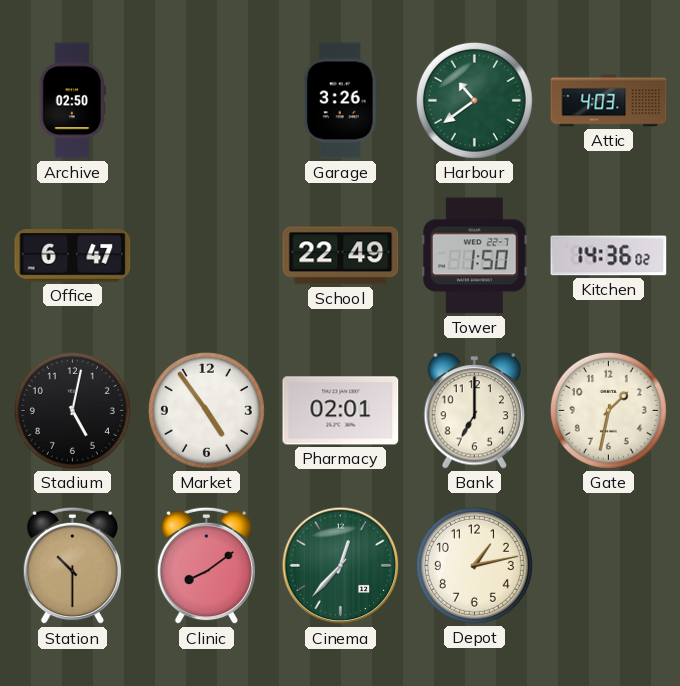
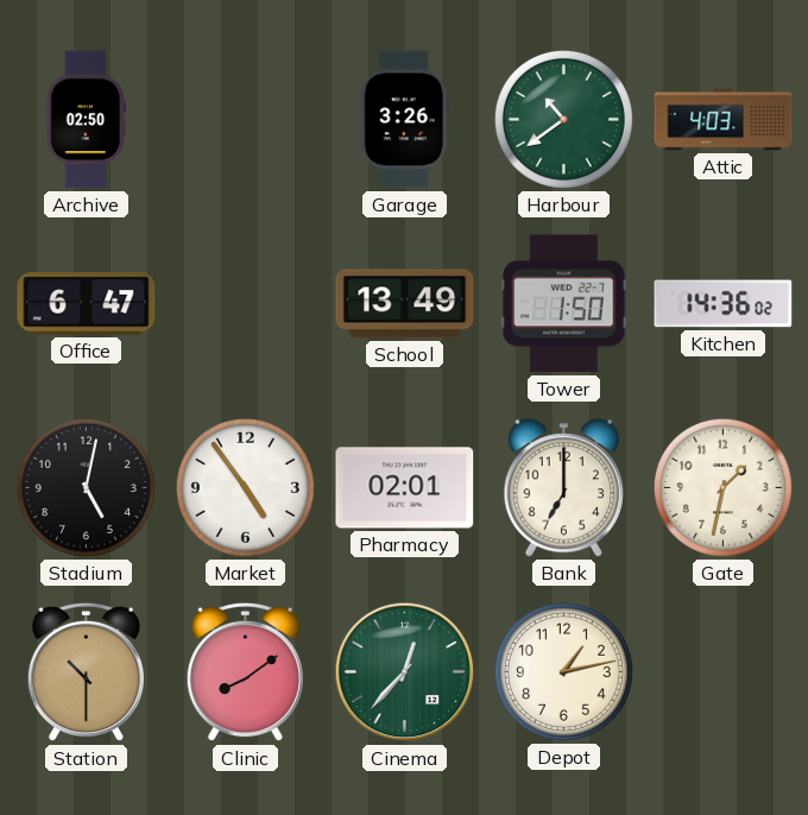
School: 22:49 -> 13:49
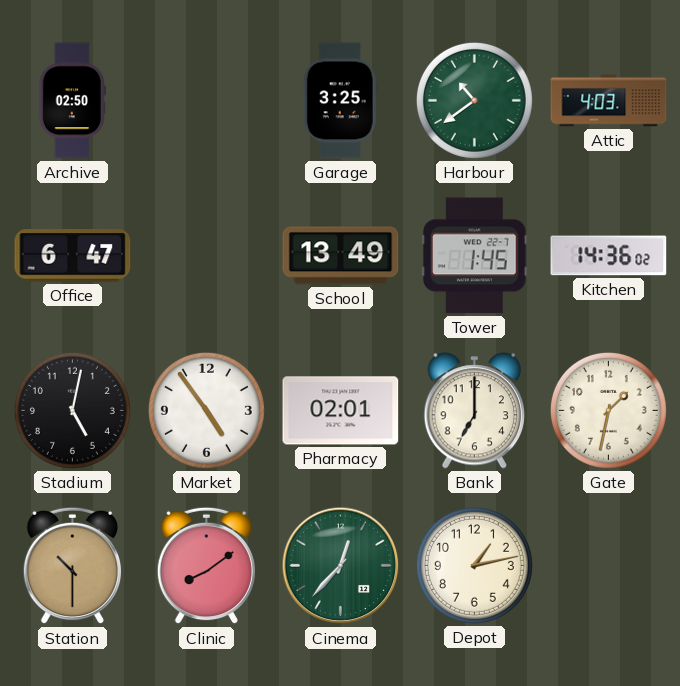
Garage: 3:26 -> 3:25
Tower: 1:50 -> 1:45
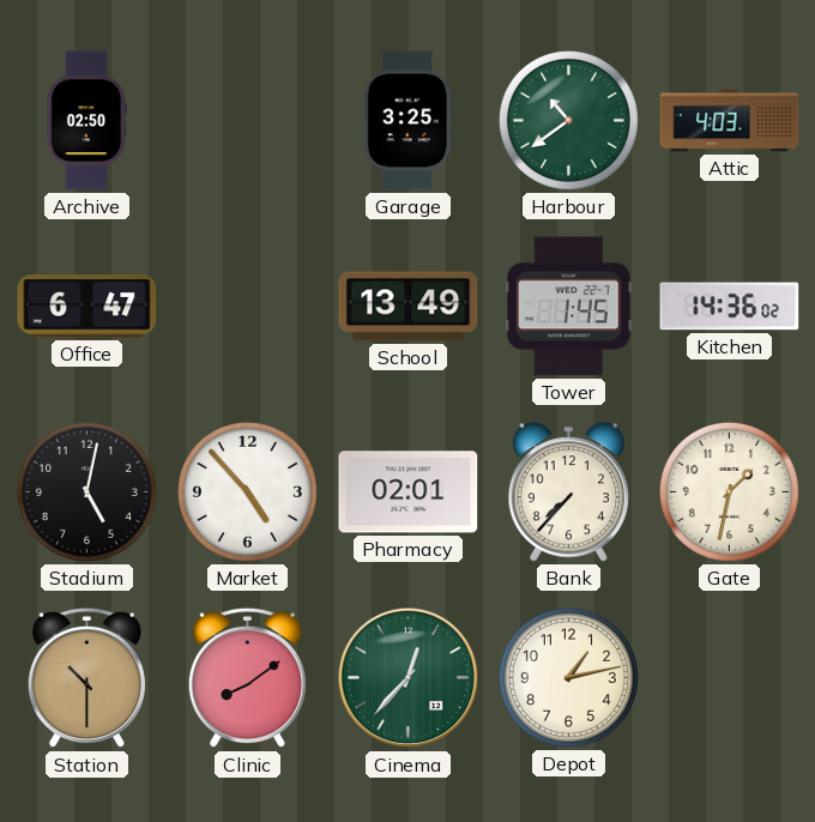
Market: 4:54 -> 4:53
Bank: 7:00 -> 7:37
